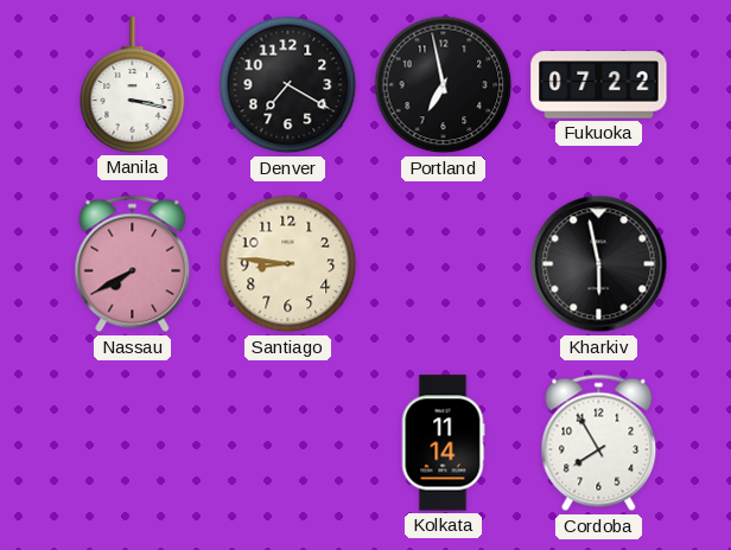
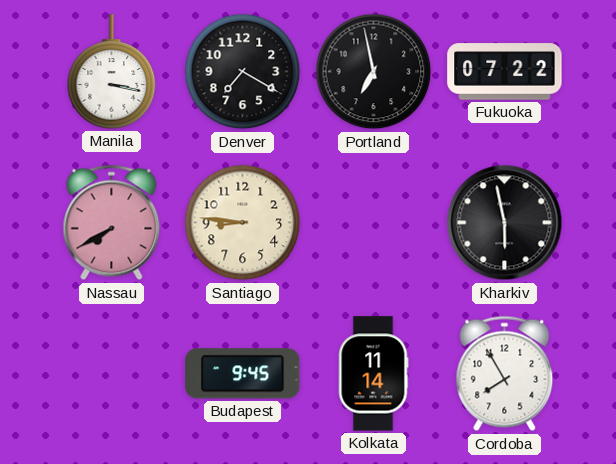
Budapest: none -> 9:45
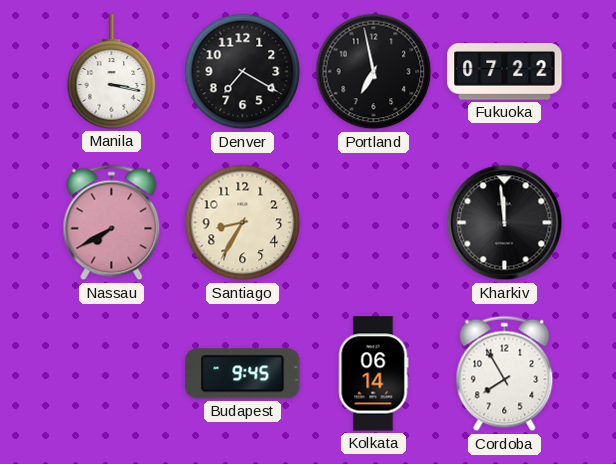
Santiago: 8:46 -> 8:35
Kharkiv: 5:58 -> 11:59
Kolkata: 11:14 -> 06:14
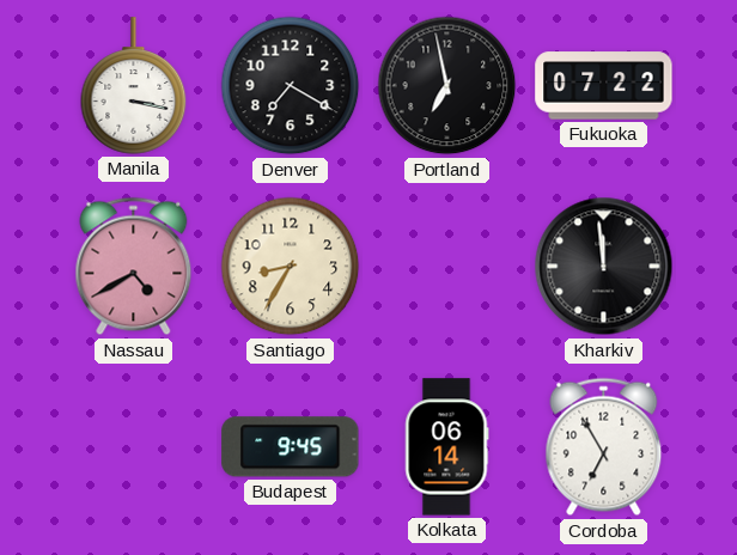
Nassau: 7:40 -> 4:40
Cordoba: 7:55 -> 6:55
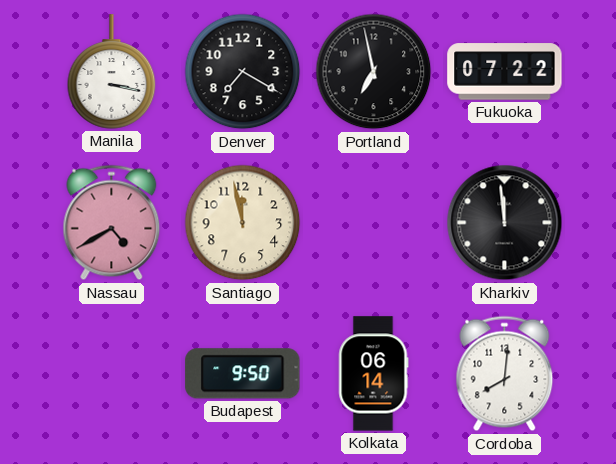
Santiago: 8:35 -> 11:58
Budapest: 9:45 -> 9:50
Cordoba: 6:55 -> 8:01
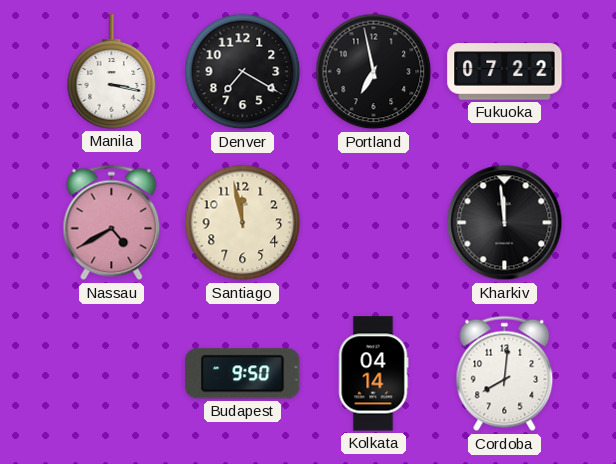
Kolkata: 06:14 -> 04:14
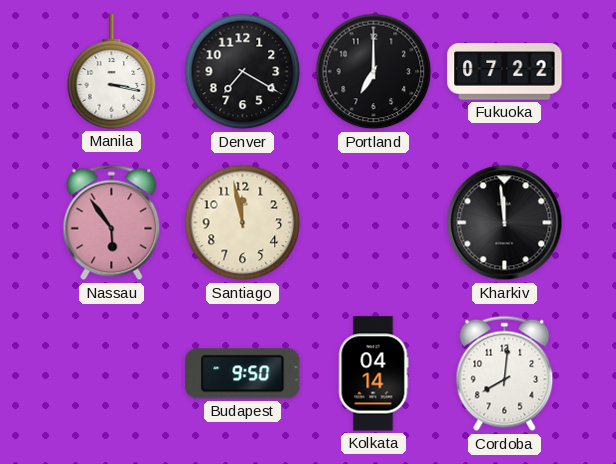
Portland: 6:58 -> 7:00
Nassau: 4:40 -> 5:54
